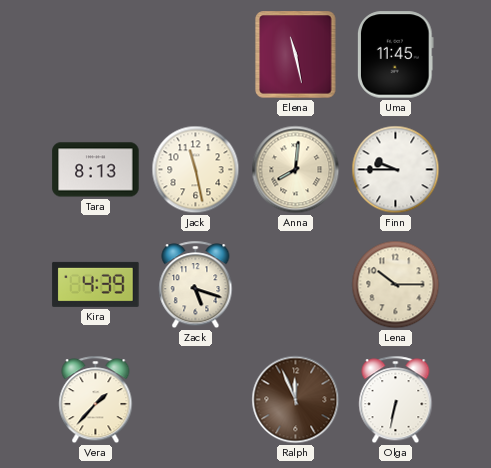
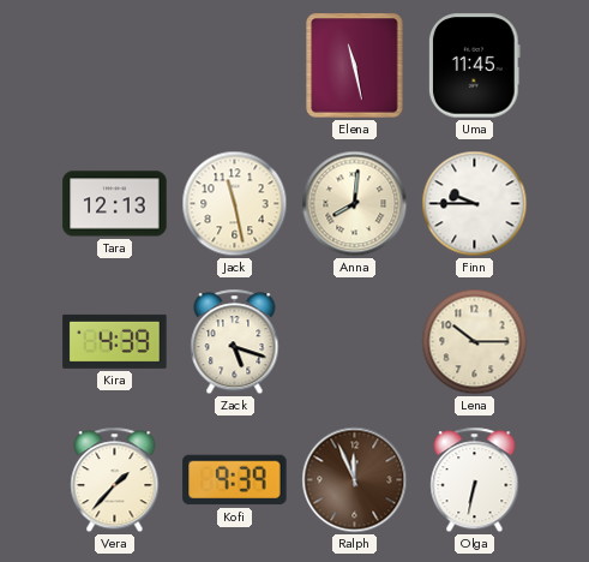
Tara: 8:13 -> 12:13
Kofi: none -> 9:39
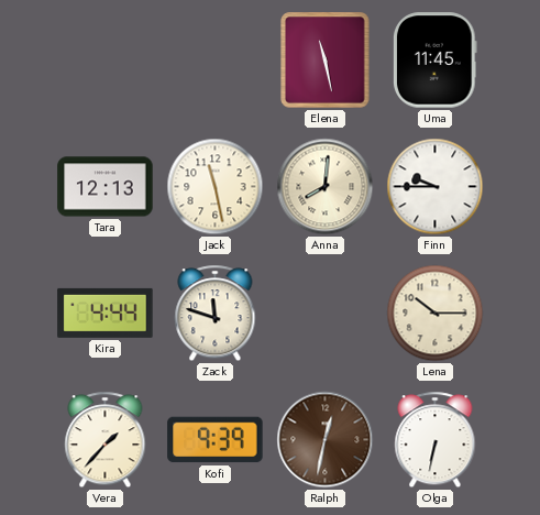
Kira: 4:39 -> 4:44
Zack: 5:18 -> 11:48
Ralph: 11:56 -> 12:32
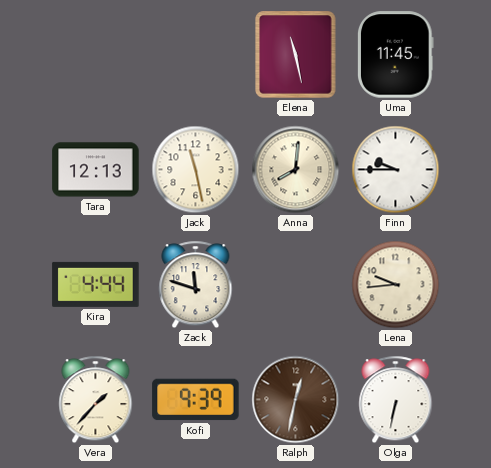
Lena: 10:15 -> 9:44
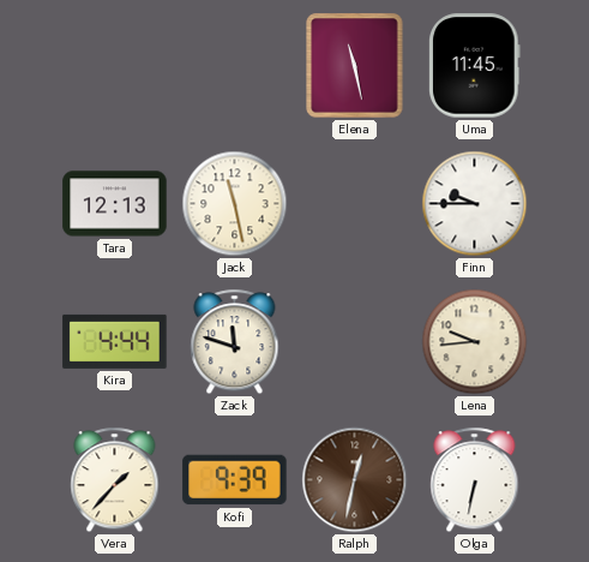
Anna: 8:01 -> none
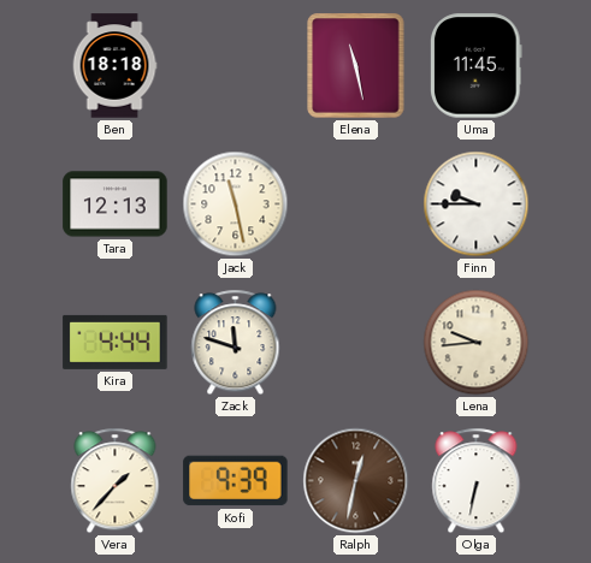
Ben: none -> 18:18
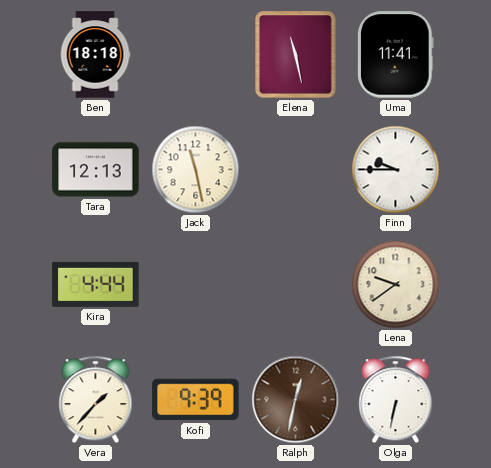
Uma: 11:45 -> 11:41
Zack: 11:48 -> none
Lena: 9:44 -> 9:39
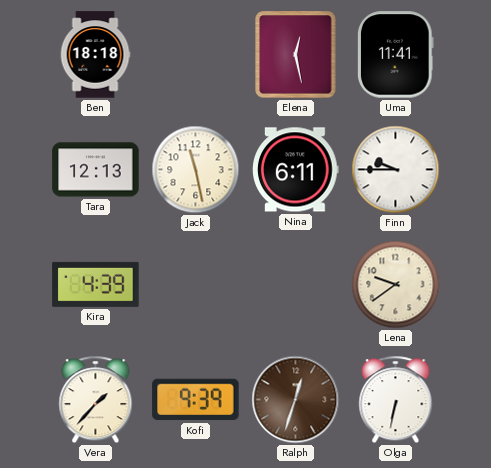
Elena: 11:28 -> 12:28
Nina: none -> 6:11
Kira: 4:44 -> 4:39
Ralph: 12:32 -> 12:33
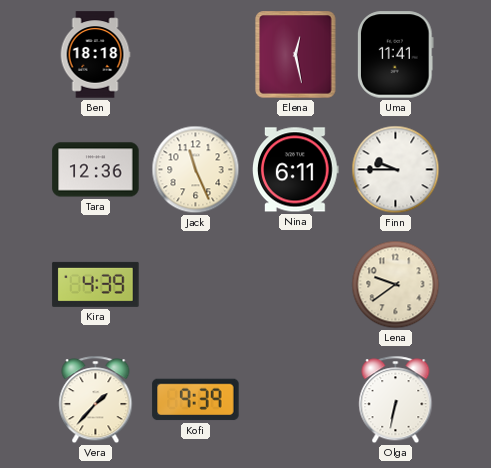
Tara: 12:13 -> 12:36
Jack: 11:28 -> 11:26
Ralph: 12:33 -> none
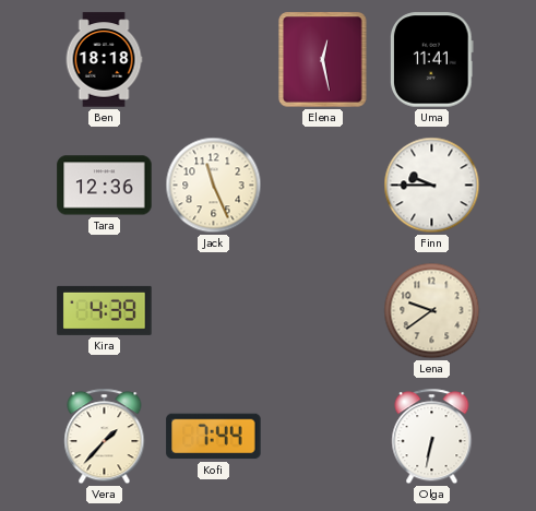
Nina: 6:11 -> none
Kofi: 9:39 -> 7:44
